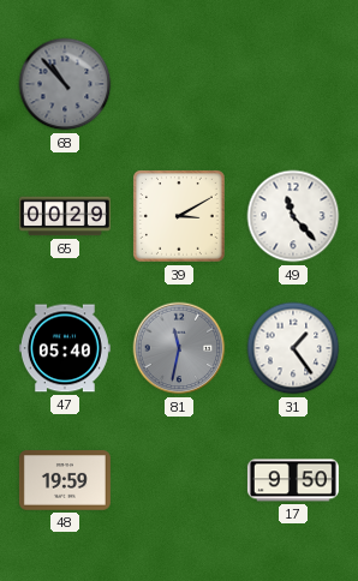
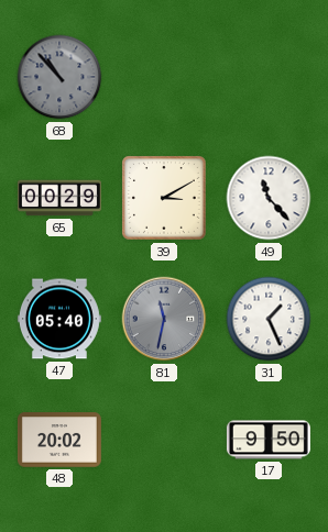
31: 1:24 -> 1:26
48: 19:59 -> 20:02
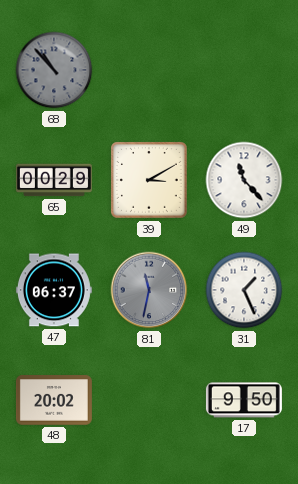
47: 05:40 -> 06:37
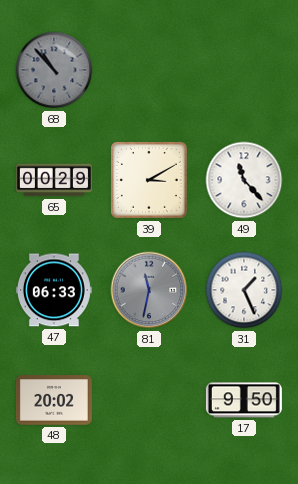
47: 06:37 -> 06:33
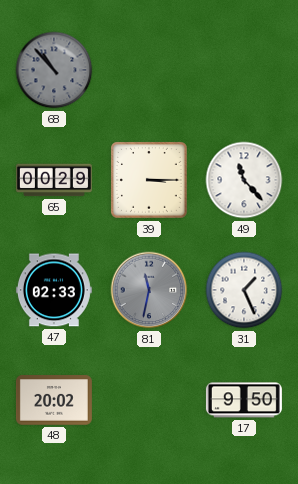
39: 3:10 -> 3:15
47: 06:33 -> 02:33
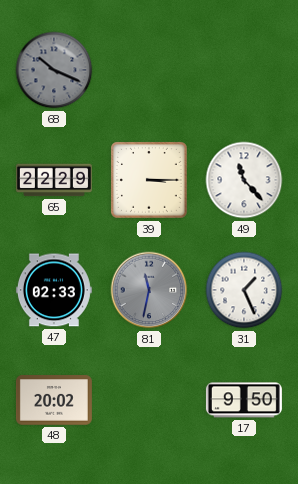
68: 10:53 -> 10:19
65: 00:29 -> 22:29
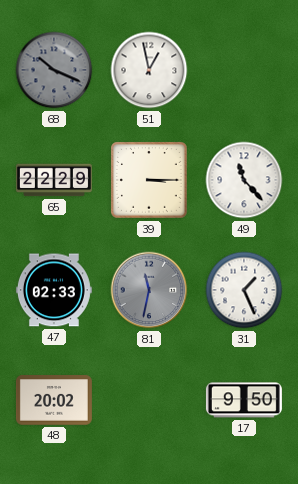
51: none -> 12:58
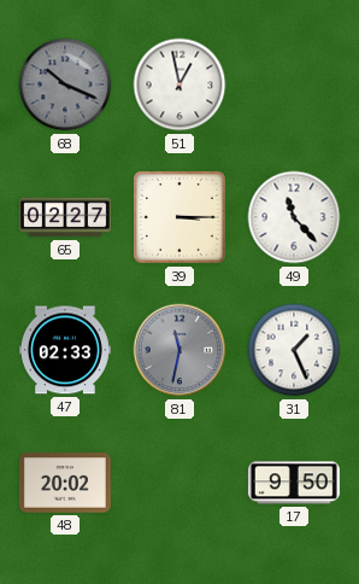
65: 22:29 -> 02:27
